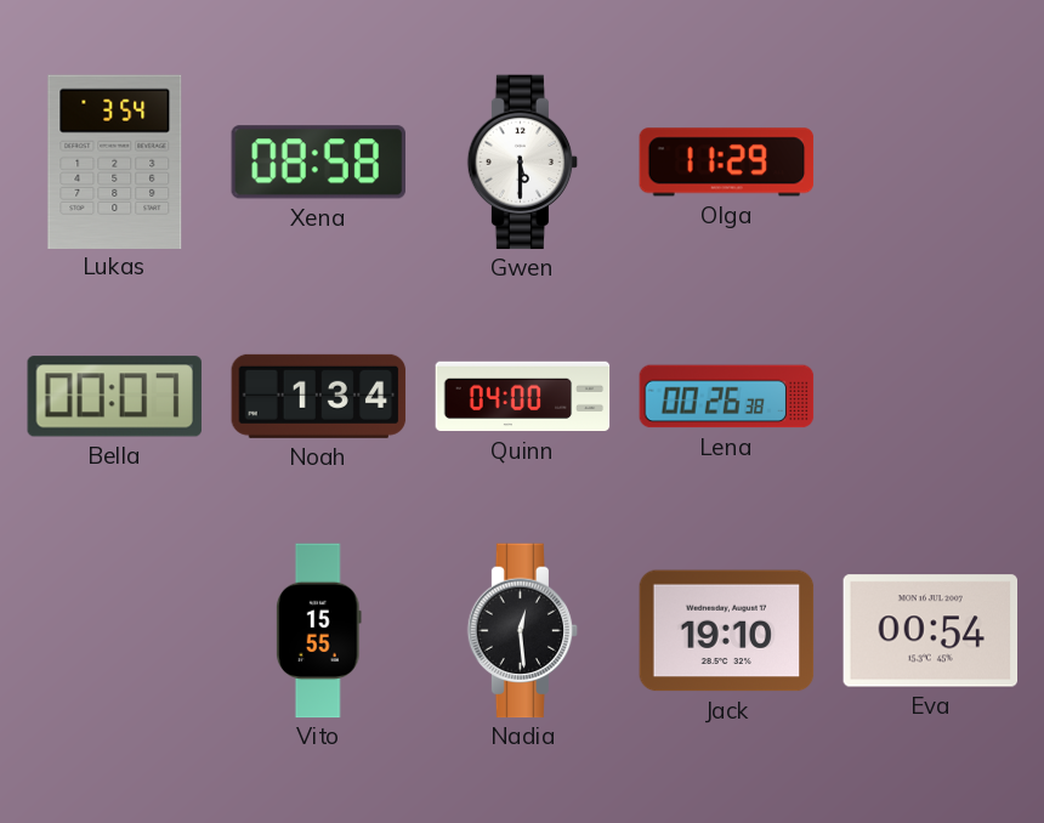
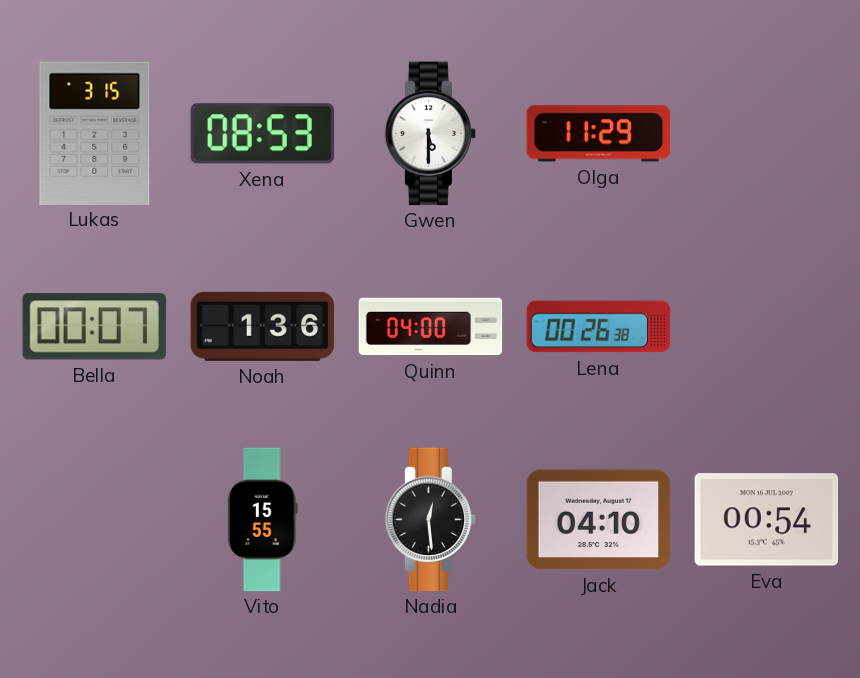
Lukas: 3:54 -> 3:15
Xena: 08:58 -> 08:53
Noah: 1:34 -> 1:36
Jack: 19:10 -> 04:10
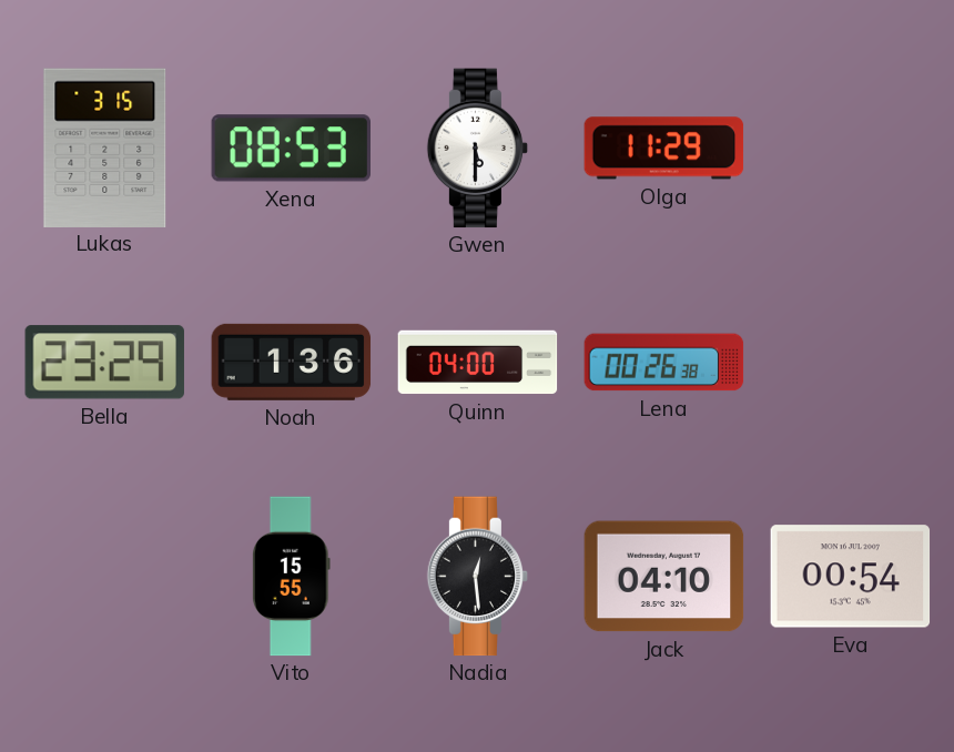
Bella: 00:07 -> 23:29
